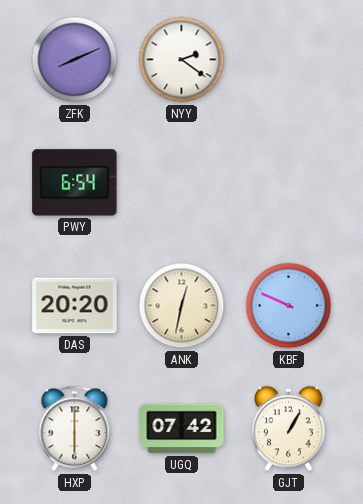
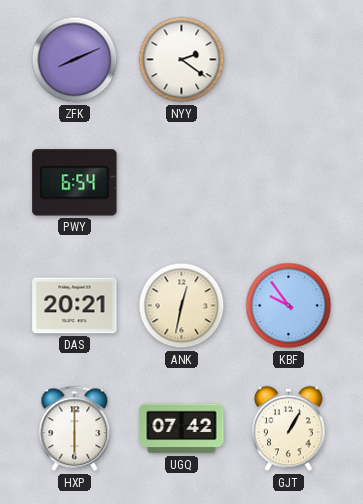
DAS: 20:20 -> 20:21
KBF: 9:49 -> 9:54
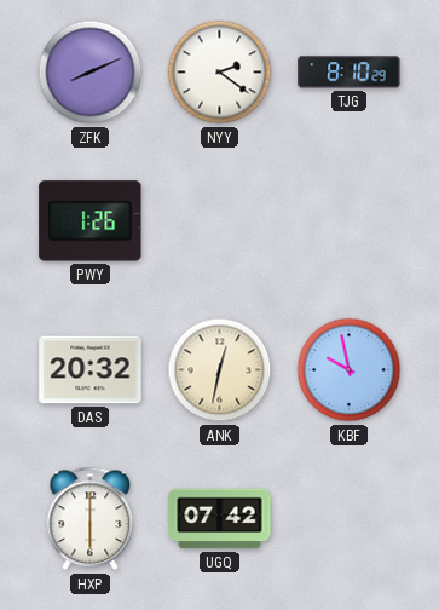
TJG: none -> 8:10
PWY: 6:54 -> 1:26
DAS: 20:21 -> 20:32
KBF: 9:54 -> 9:58
GJT: 1:05 -> none
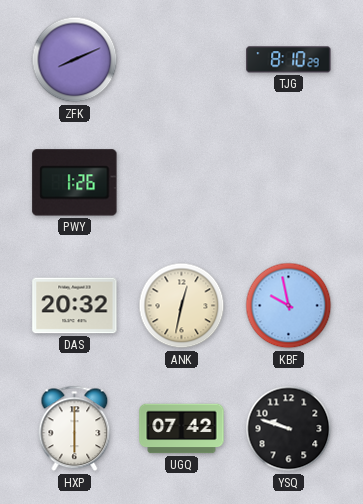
NYY: 2:21 -> none
YSQ: none -> 9:48
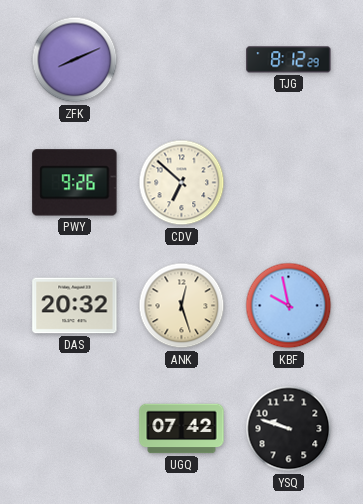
TJG: 8:10 -> 8:12
PWY: 1:26 -> 9:26
CDV: none -> 6:52
ANK: 12:32 -> 12:27
HXP: 6:00 -> none
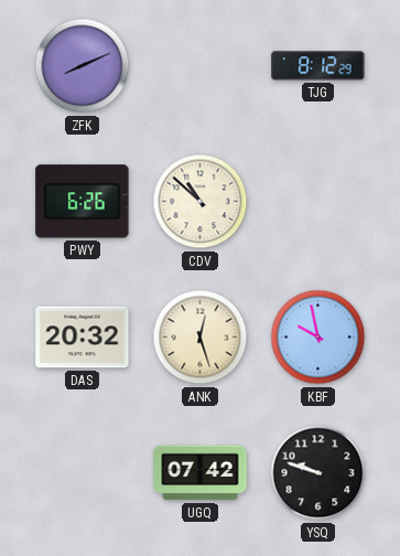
PWY: 9:26 -> 6:26
CDV: 6:52 -> 10:52
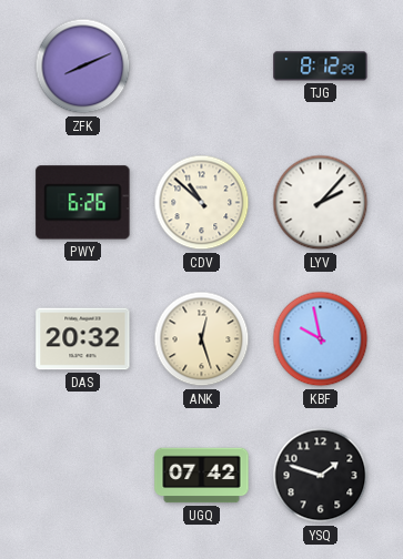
LYV: none -> 2:07
YSQ: 9:48 -> 1:48
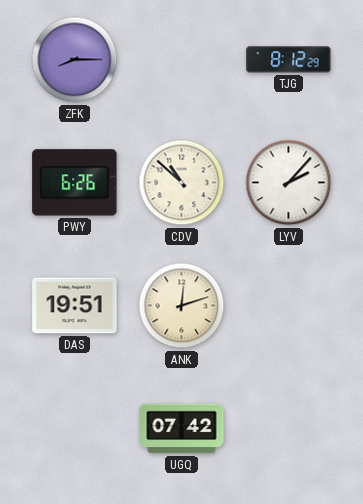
ZFK: 8:11 -> 8:15
DAS: 20:32 -> 19:51
ANK: 12:27 -> 12:12
KBF: 9:58 -> none
YSQ: 1:48 -> none
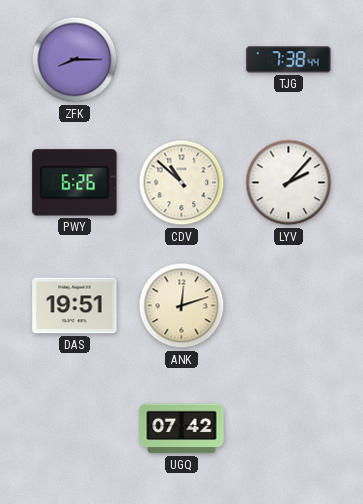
TJG: 8:12 -> 7:38
